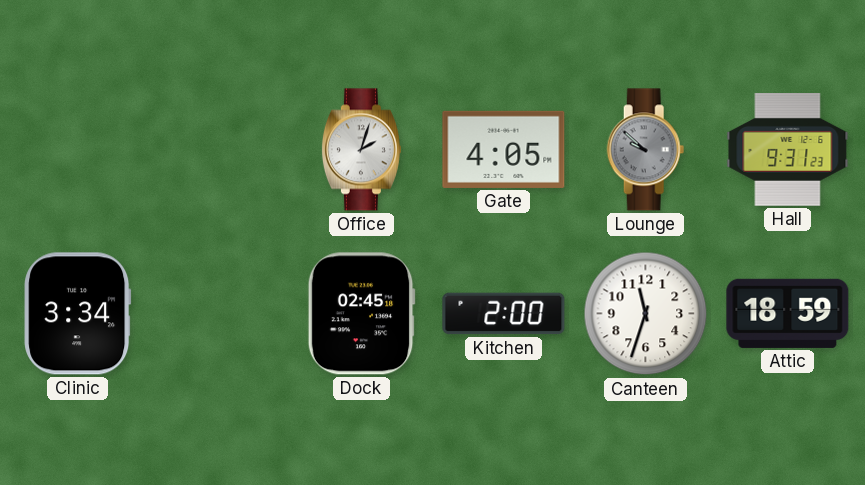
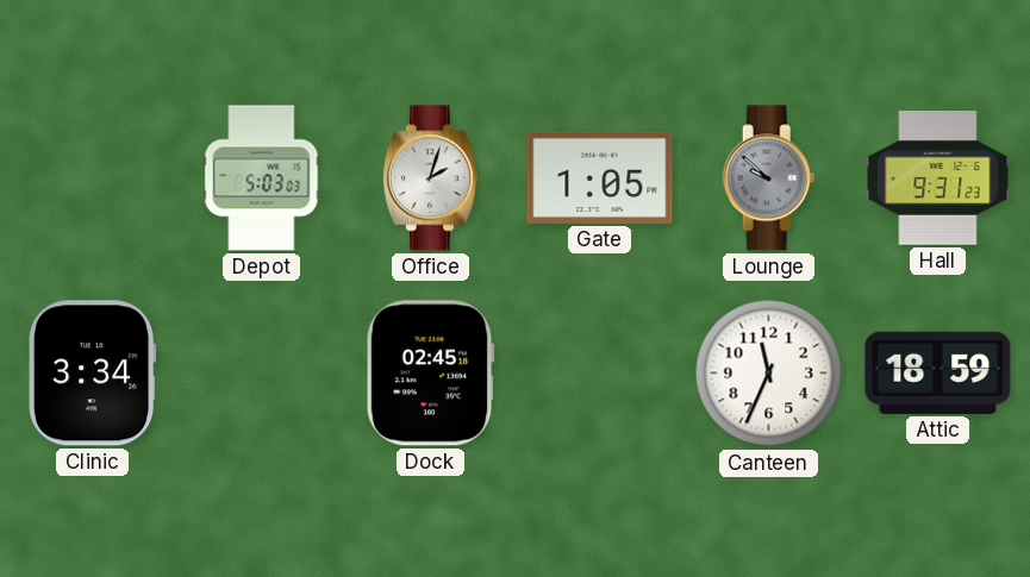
Depot: none -> 5:03
Gate: 4:05 -> 1:05
Kitchen: 2:00 -> none
Canteen: 11:33 -> 11:34
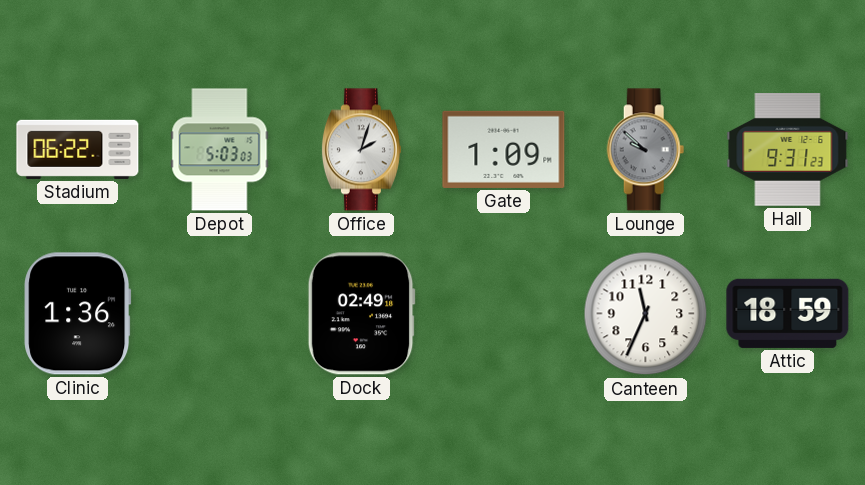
Stadium: none -> 06:22
Gate: 1:05 -> 1:09
Clinic: 3:34 -> 1:36
Dock: 02:45 -> 02:49
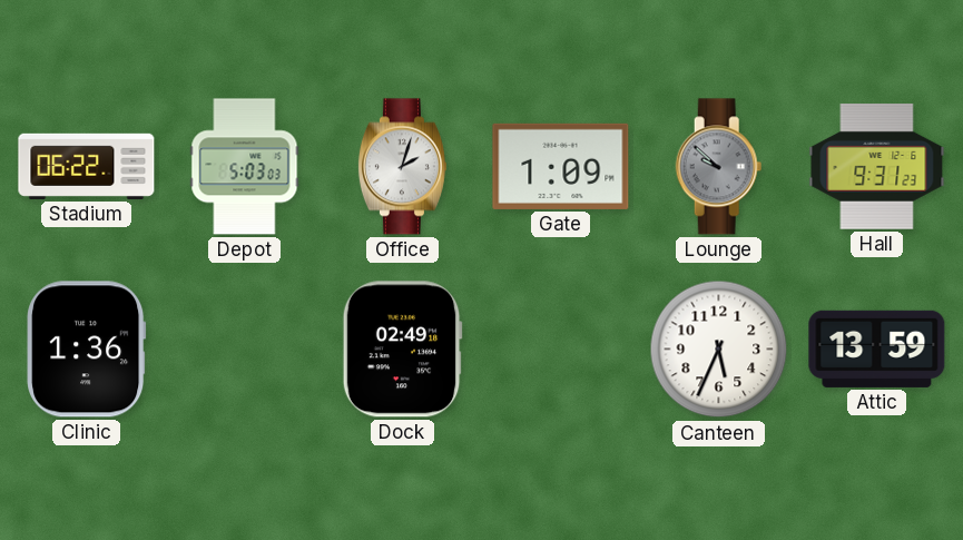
Canteen: 11:34 -> 5:34
Attic: 18:59 -> 13:59
